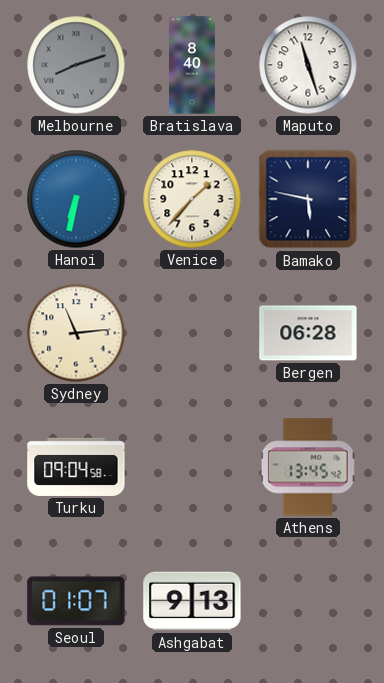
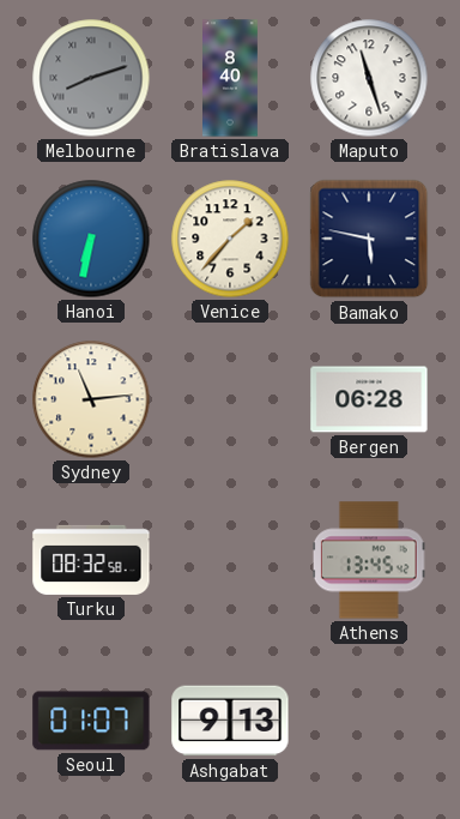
Turku: 09:04 -> 08:32
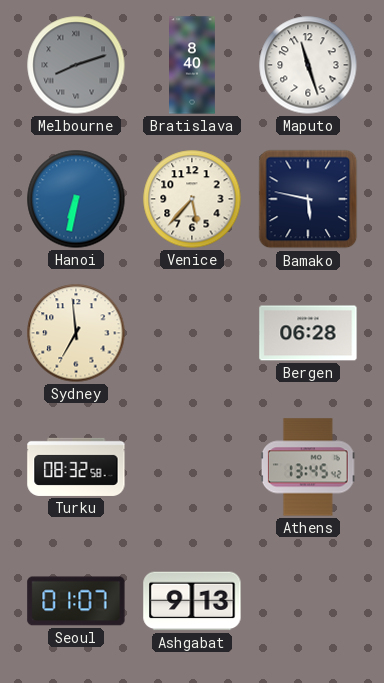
Venice: 1:37 -> 5:37
Sydney: 11:14 -> 6:59
